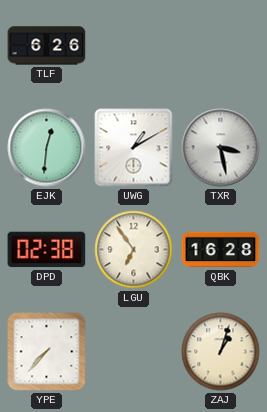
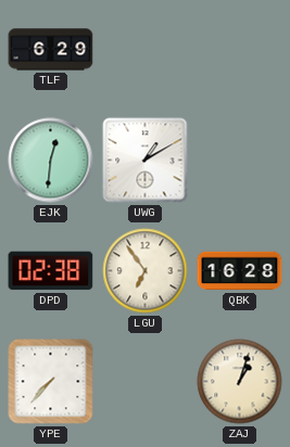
TLF: 6:26 -> 6:29
TXR: 3:28 -> none
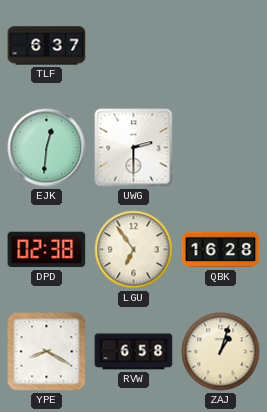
TLF: 6:29 -> 6:37
UWG: 1:10 -> 2:30
YPE: 7:37 -> 8:20
RVW: none -> 6:58
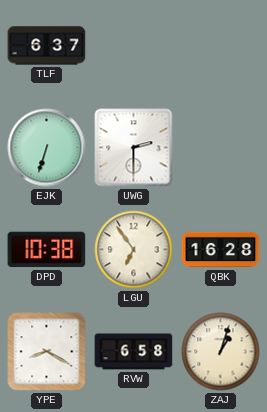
EJK: 12:31 -> 6:33
DPD: 02:38 -> 10:38
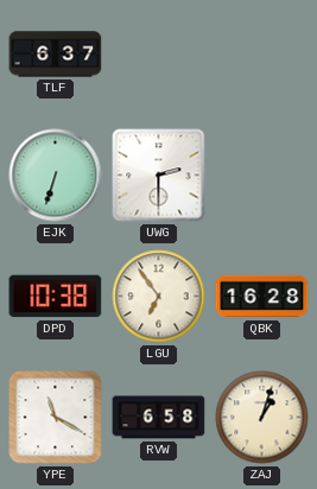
YPE: 8:20 -> 11:20
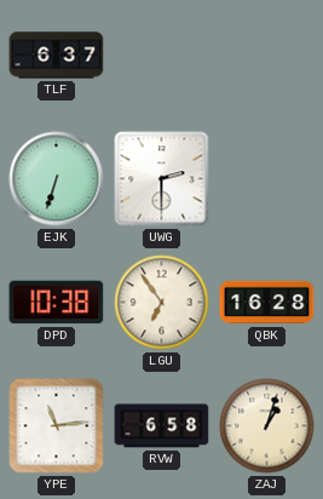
YPE: 11:20 -> 11:14
